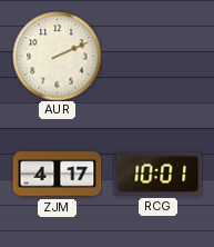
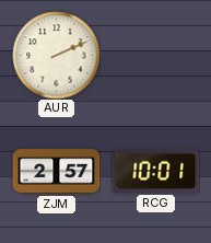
ZJM: 4:17 -> 2:57
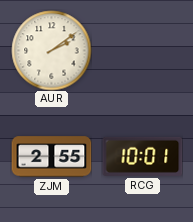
AUR: 2:11 -> 2:09
ZJM: 2:57 -> 2:55
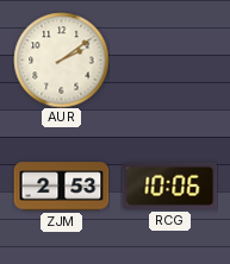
ZJM: 2:55 -> 2:53
RCG: 10:01 -> 10:06
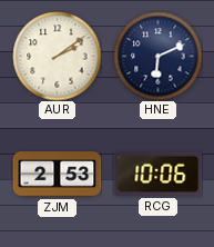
HNE: none -> 6:11
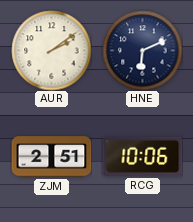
ZJM: 2:53 -> 2:51
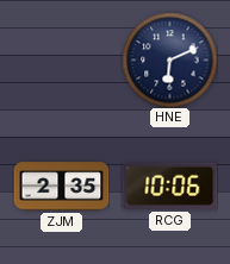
AUR: 2:09 -> none
ZJM: 2:51 -> 2:35
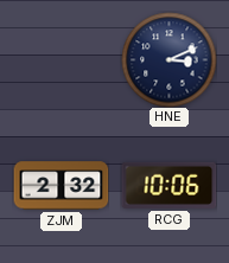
HNE: 6:11 -> 3:11
ZJM: 2:35 -> 2:32
